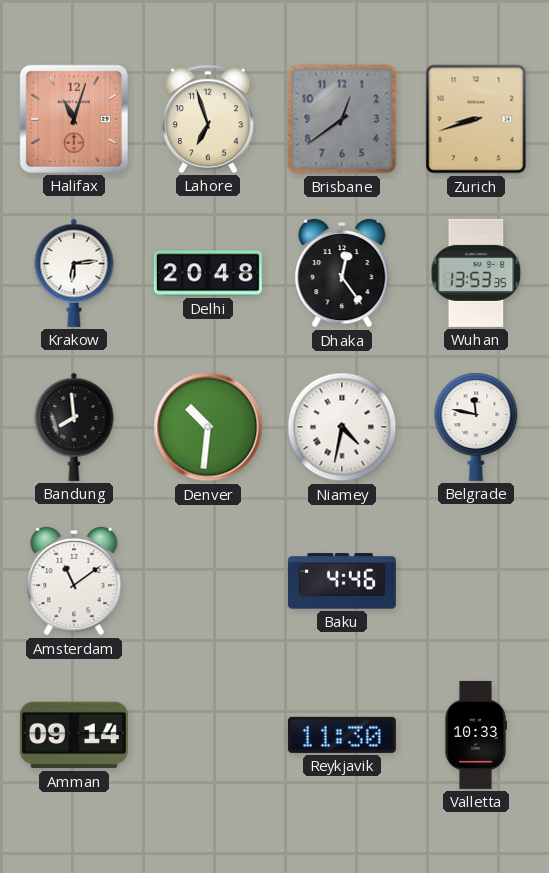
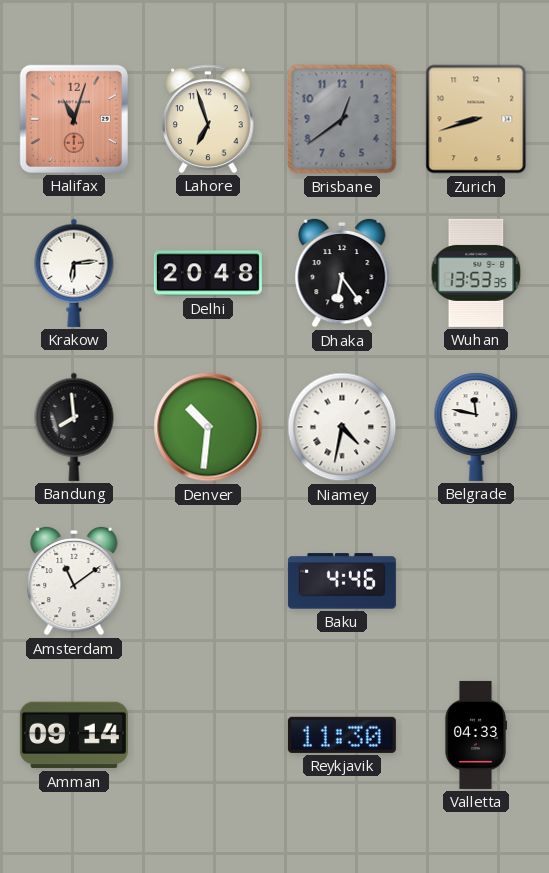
Dhaka: 12:24 -> 6:24
Valletta: 10:33 -> 04:33
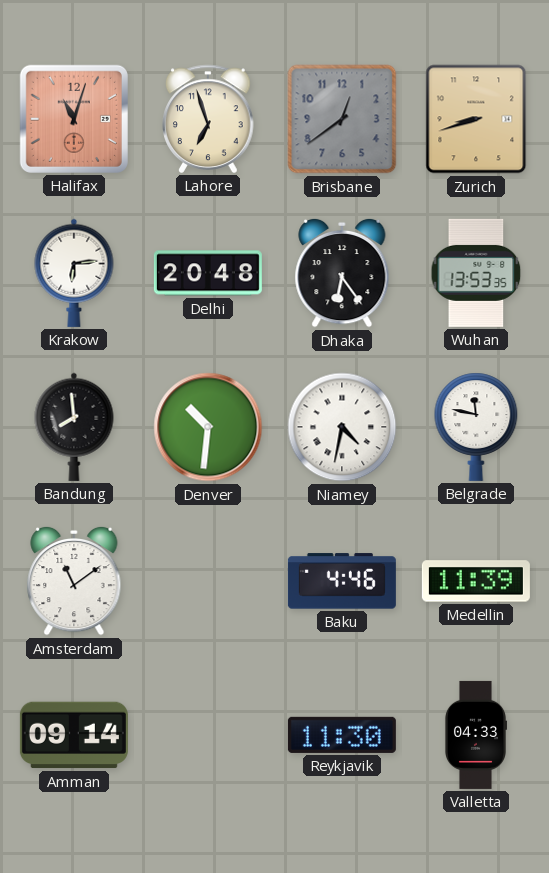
Medellin: none -> 11:39
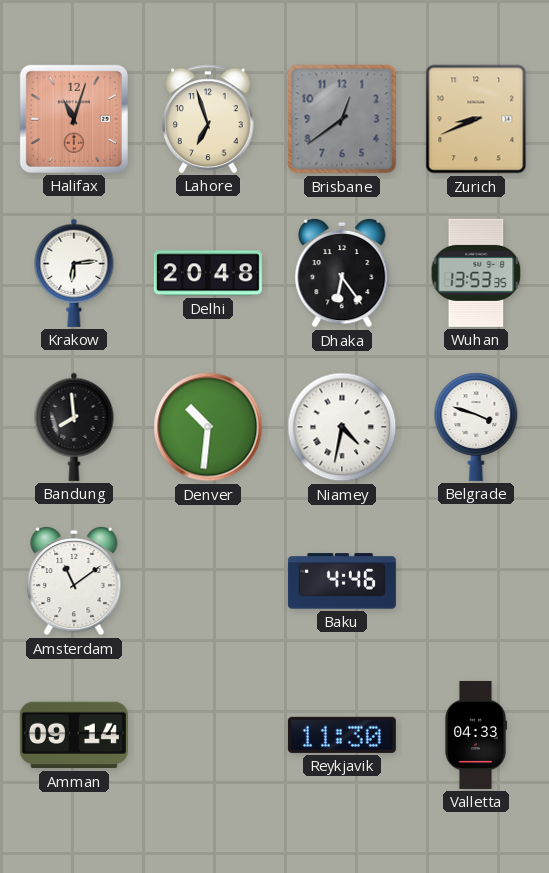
Zurich: 8:42 -> 8:41
Belgrade: 11:47 -> 3:48
Medellin: 11:39 -> none
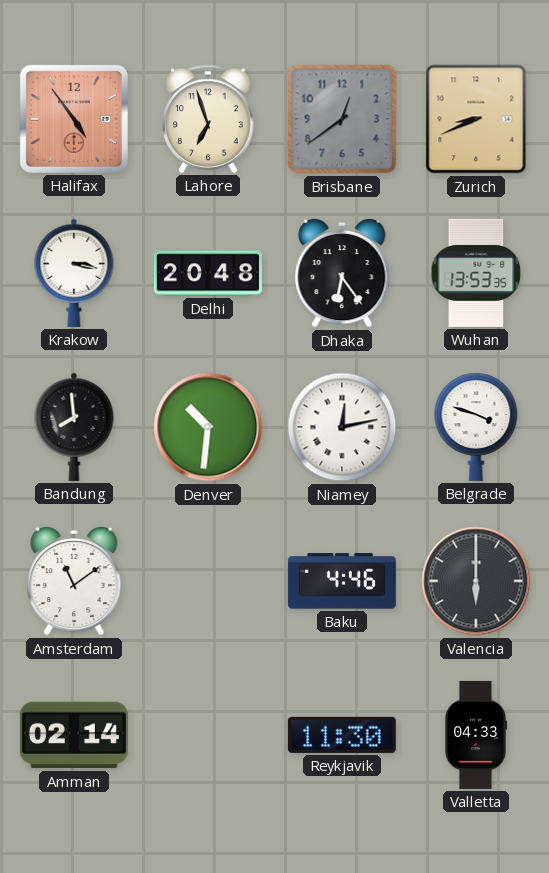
Halifax: 11:03 -> 4:54
Krakow: 6:14 -> 3:17
Niamey: 4:32 -> 12:13
Valencia: none -> 6:00
Amman: 09:14 -> 02:14
